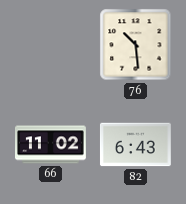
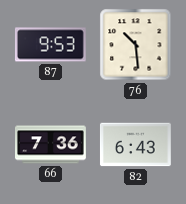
87: none -> 9:53
66: 11:02 -> 7:36
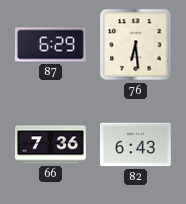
87: 9:53 -> 6:29
76: 10:29 -> 6:29
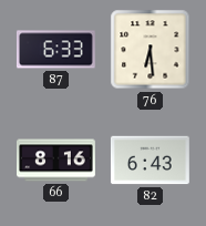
87: 6:29 -> 6:33
66: 7:36 -> 8:16
